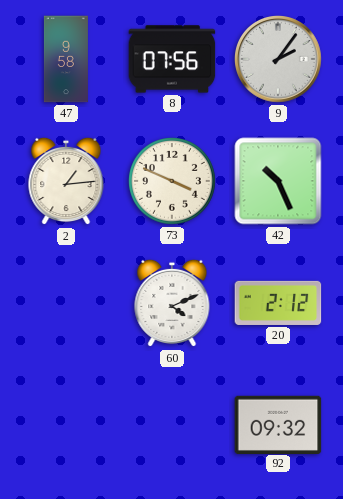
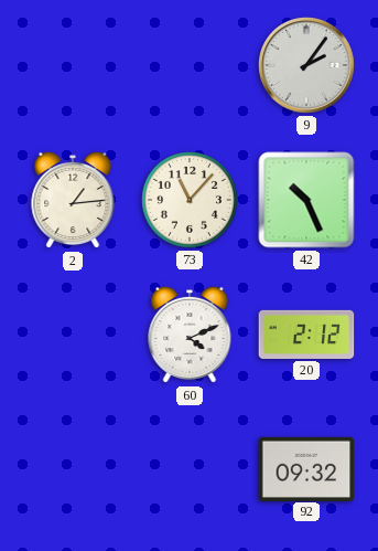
47: 9:58 -> none
8: 07:56 -> none
73: 3:49 -> 11:07
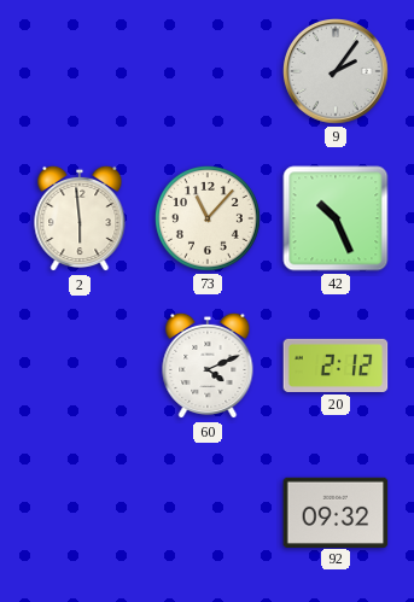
2: 1:14 -> 5:59
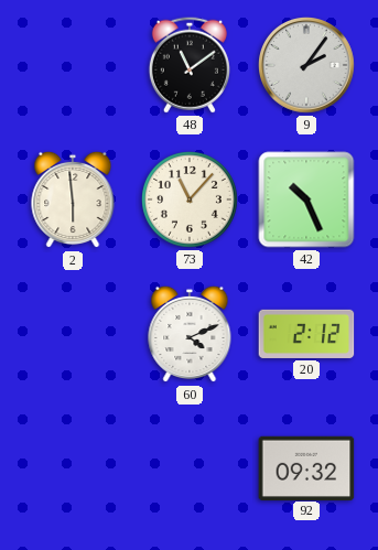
48: none -> 11:09
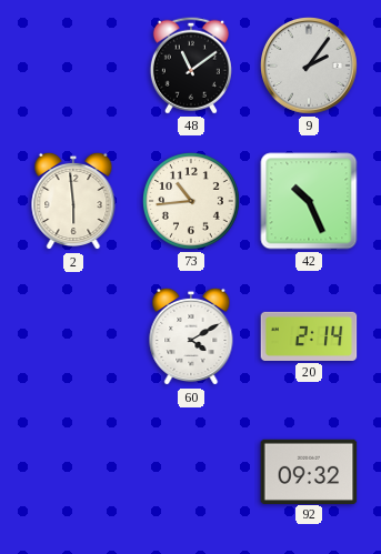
73: 11:07 -> 10:44
60: 4:11 -> 4:10
20: 2:12 -> 2:14
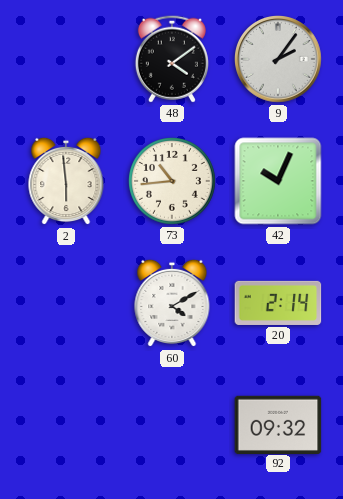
48: 11:09 -> 4:09
42: 10:26 -> 10:04
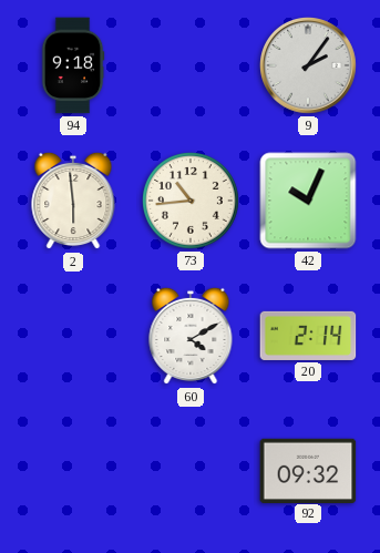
94: none -> 9:18
48: 4:09 -> none
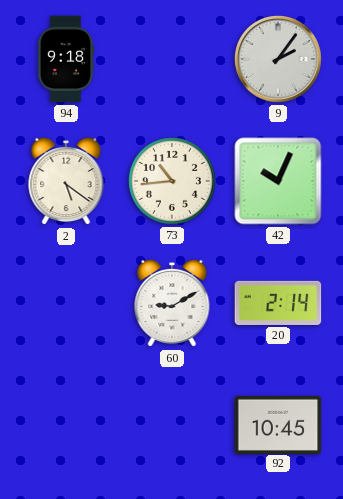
2: 5:59 -> 5:21
60: 4:10 -> 9:10
92: 09:32 -> 10:45
